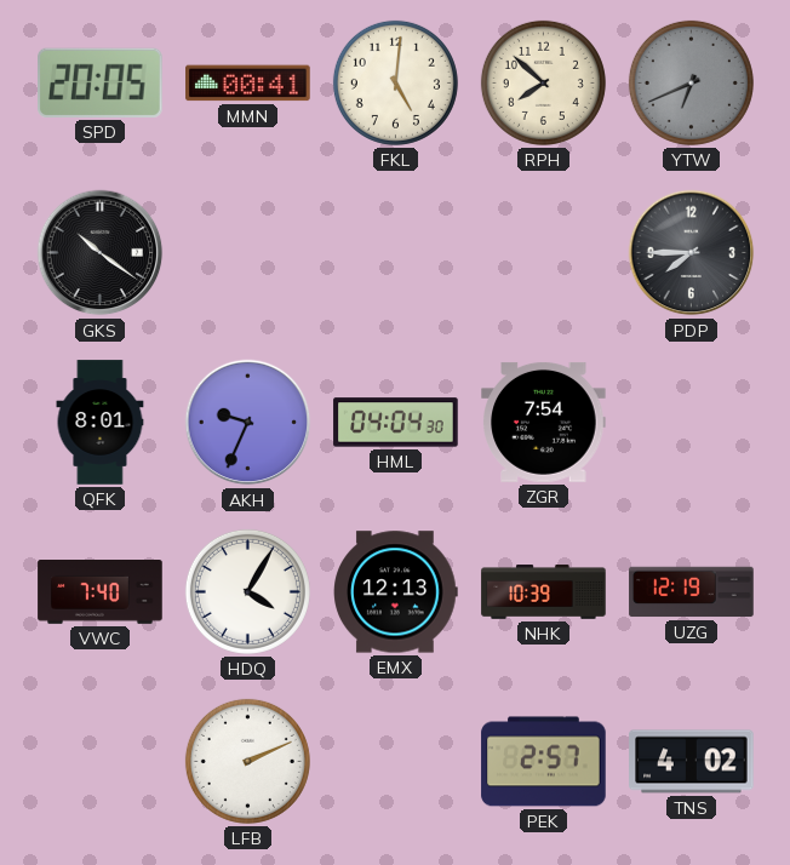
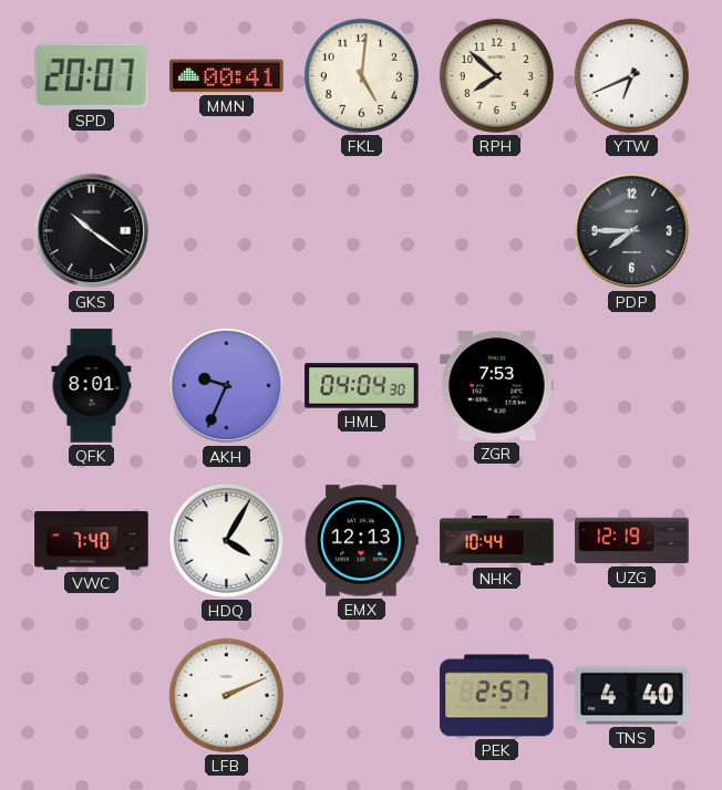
SPD: 20:05 -> 20:07
YTW dial: grey -> white
ZGR: 7:54 -> 7:53
NHK: 10:39 -> 10:44
TNS: 4:02 -> 4:40
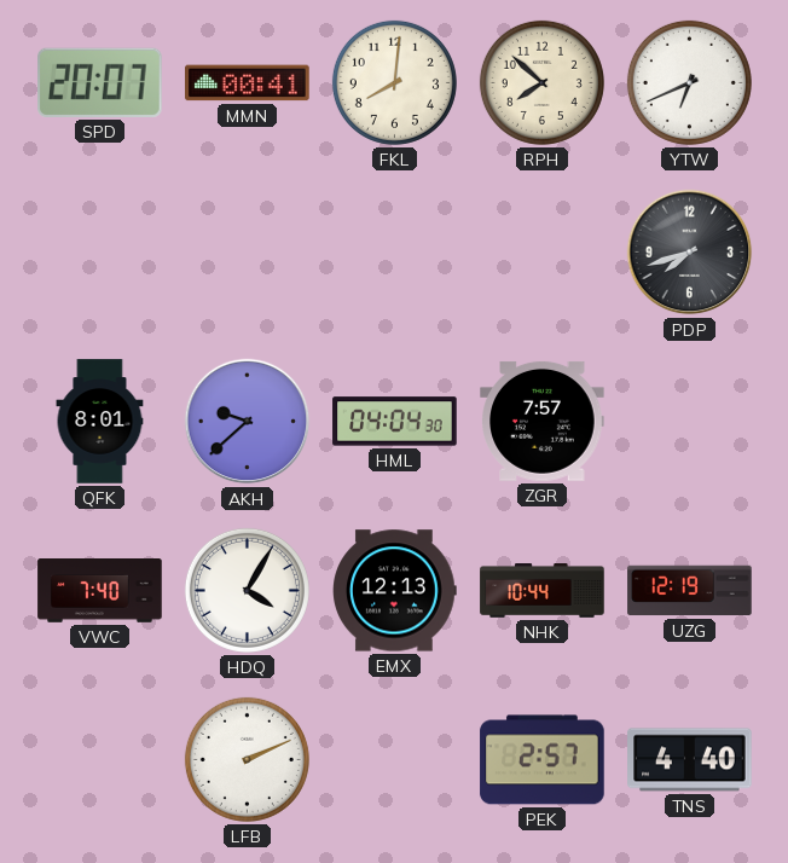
FKL: 5:01 -> 8:01
GKS: 10:21 -> none
PDP: 7:45 -> 7:42
AKH: 9:34 -> 9:38
ZGR: 7:53 -> 7:57
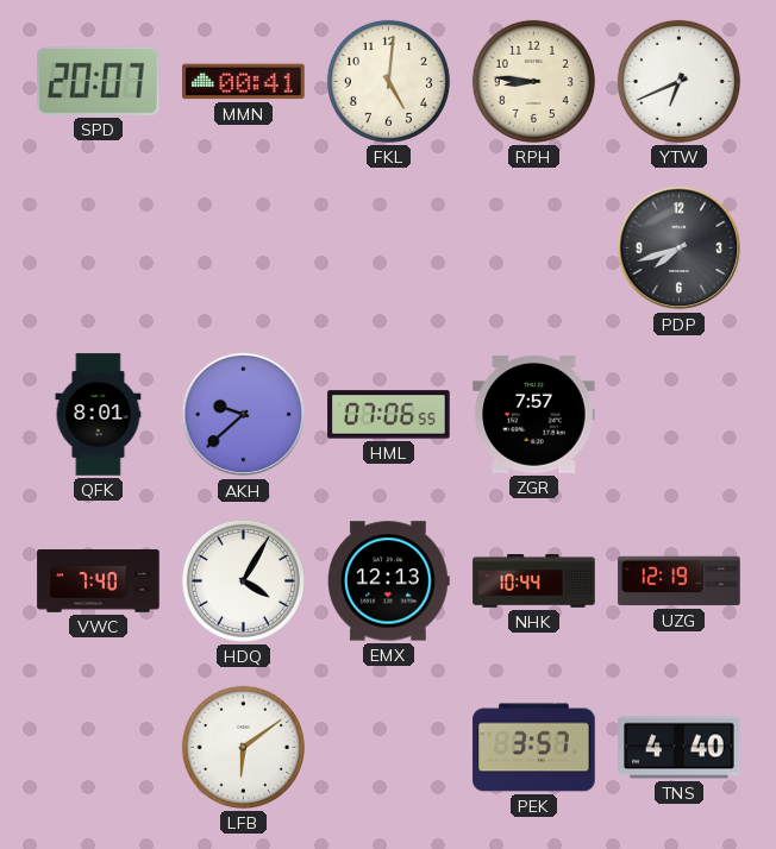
FKL: 8:01 -> 5:01
RPH: 7:52 -> 8:46
HML: 04:04 -> 07:06
LFB: 2:11 -> 6:09
PEK: 2:57 -> 3:57
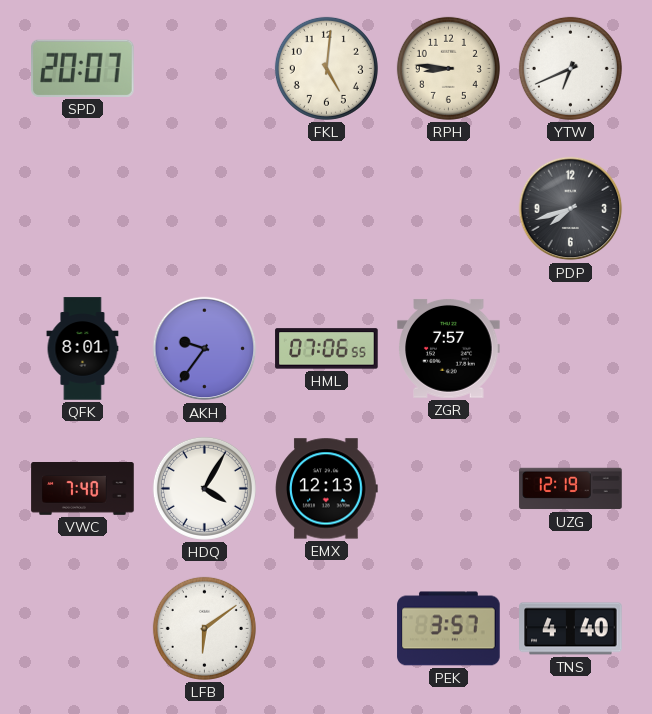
MMN: 00:41 -> none
AKH: 9:38 -> 9:36
NHK: 10:44 -> none
